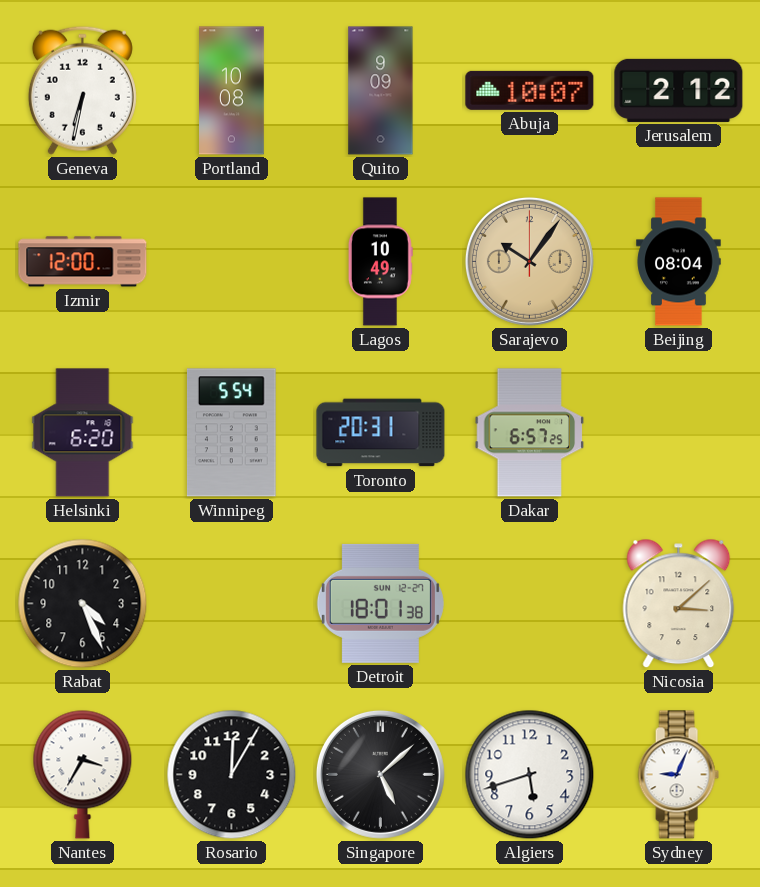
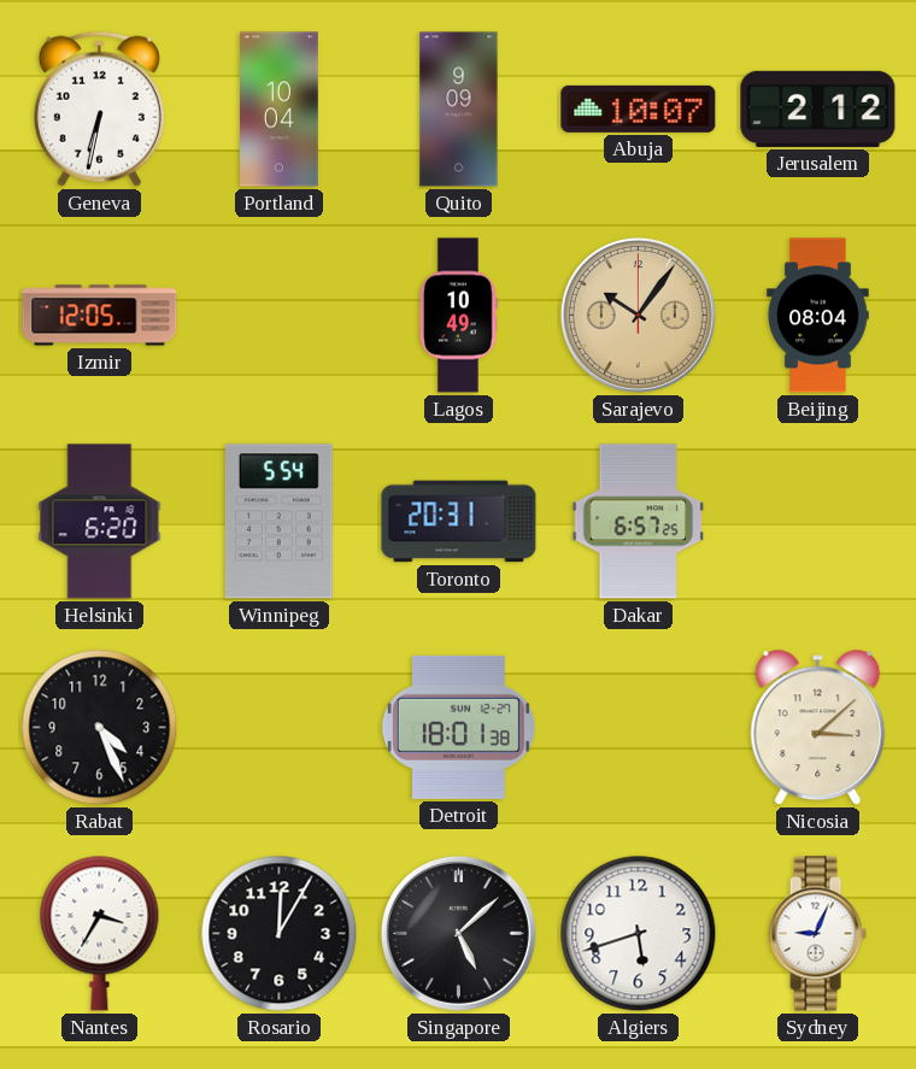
Portland: 10:08 -> 10:04
Izmir: 12:00 -> 12:05
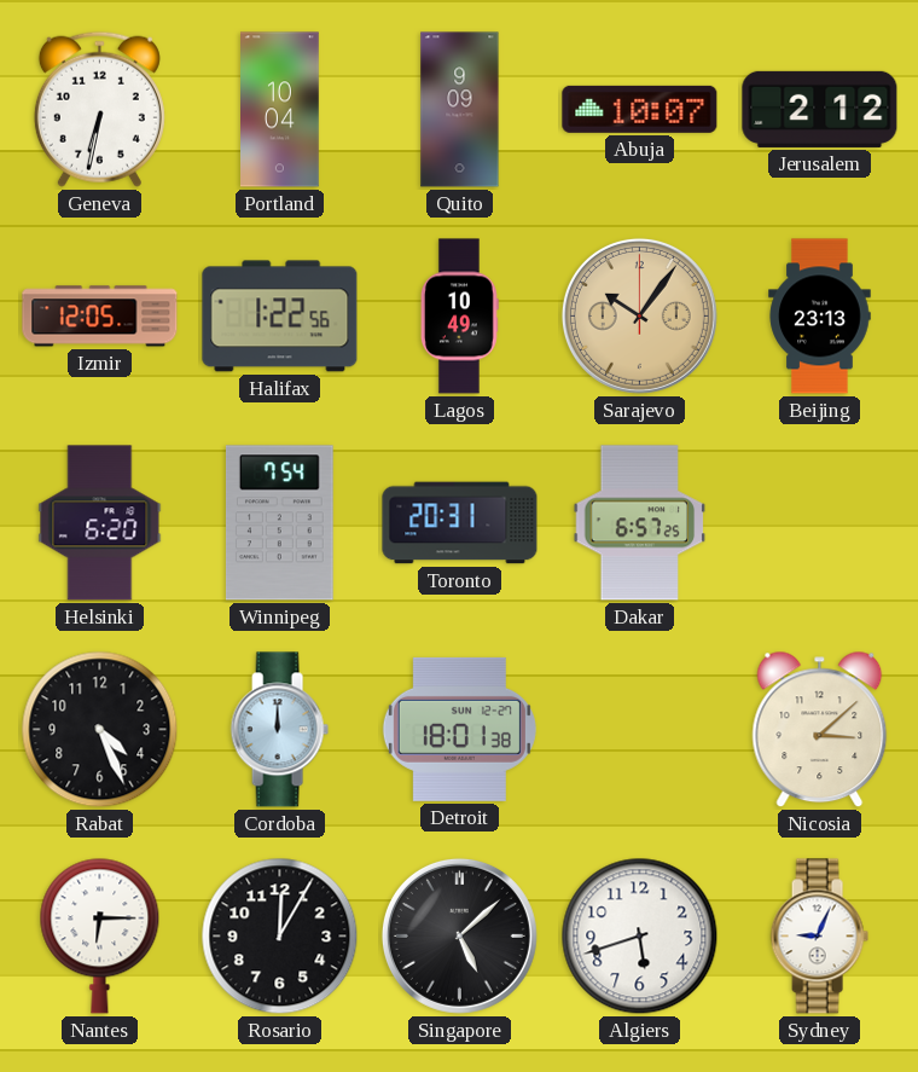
Halifax: none -> 1:22
Beijing: 08:04 -> 23:13
Winnipeg: 5:54 -> 7:54
Cordoba: none -> 12:00
Nantes: 3:35 -> 6:15
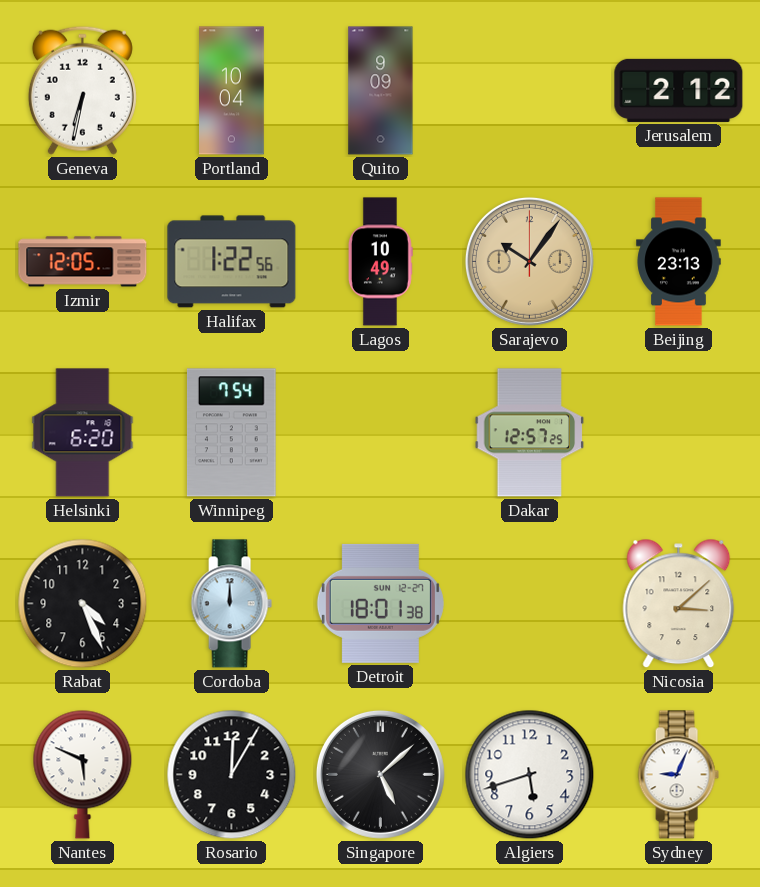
Abuja: 10:07 -> none
Toronto: 20:31 -> none
Dakar: 6:57 -> 12:57
Nantes: 6:15 -> 5:49
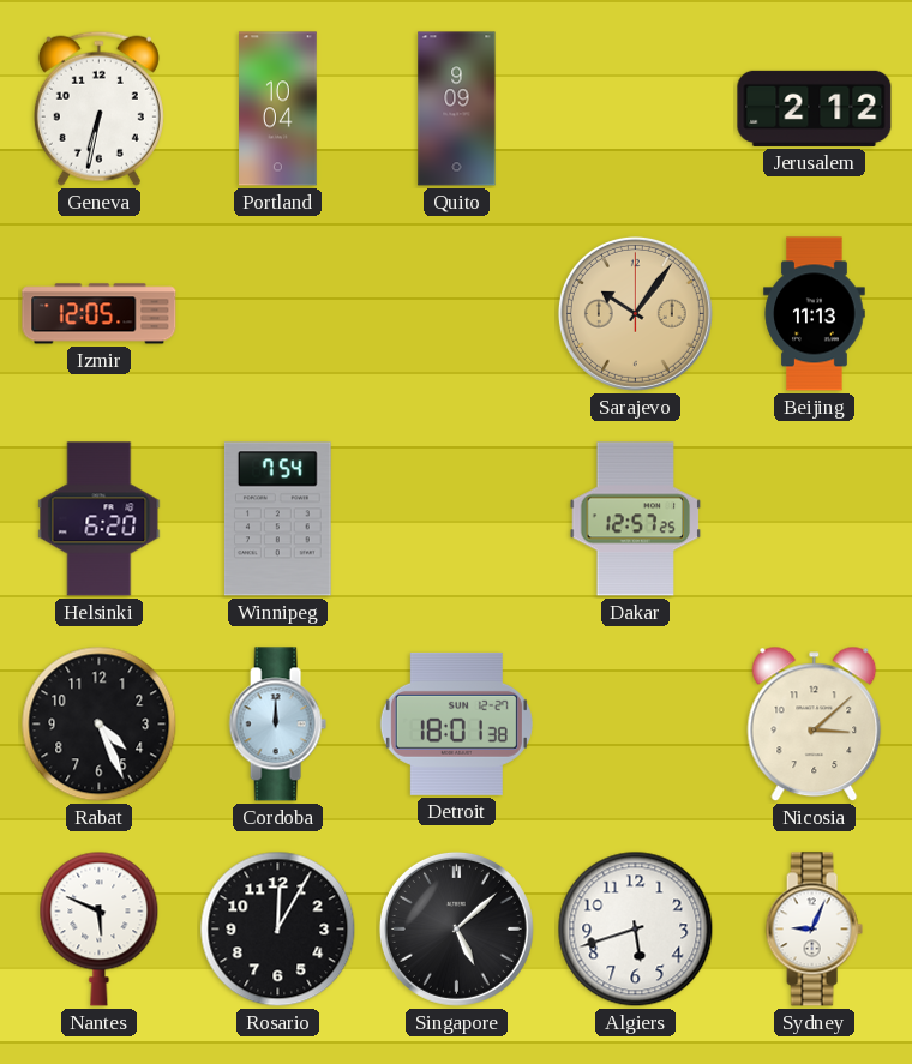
Halifax: 1:22 -> none
Lagos: 10:49 -> none
Beijing: 23:13 -> 11:13
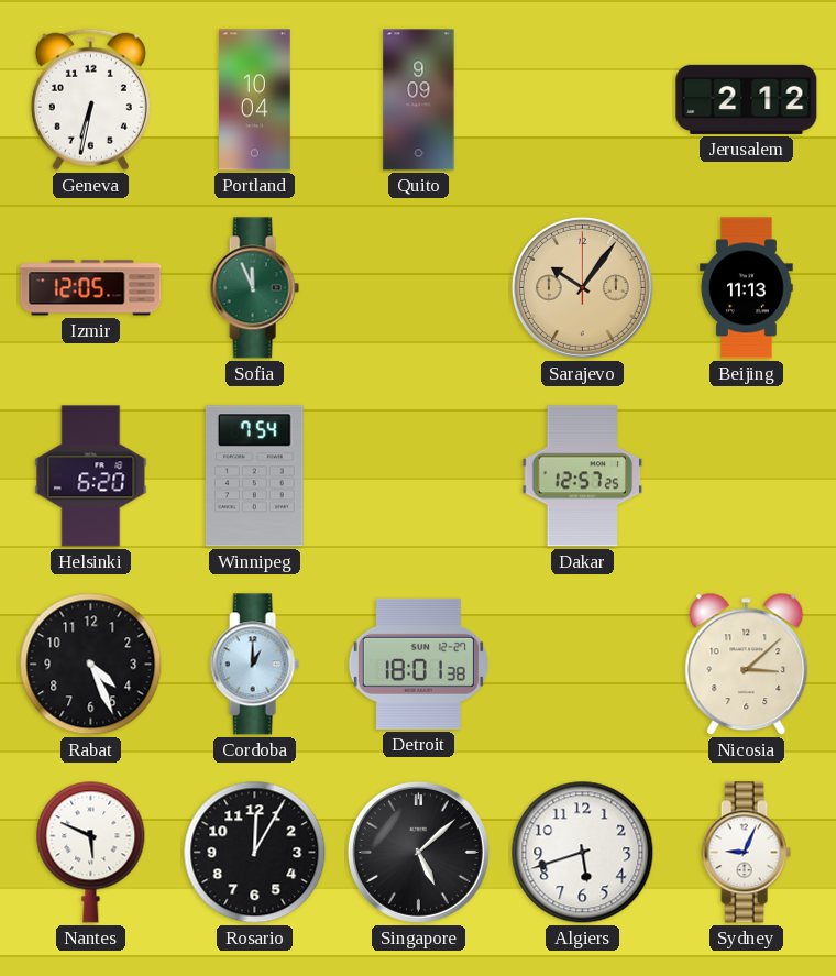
Sofia: none -> 11:56
Cordoba: 12:00 -> 1:00
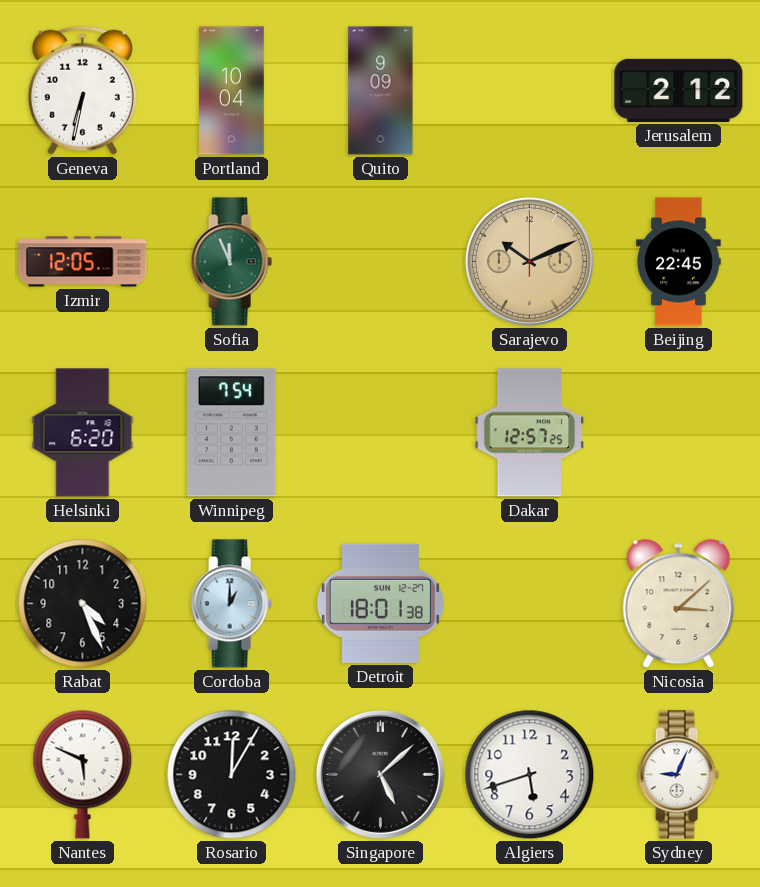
Sarajevo: 10:06 -> 10:11
Beijing: 11:13 -> 22:45
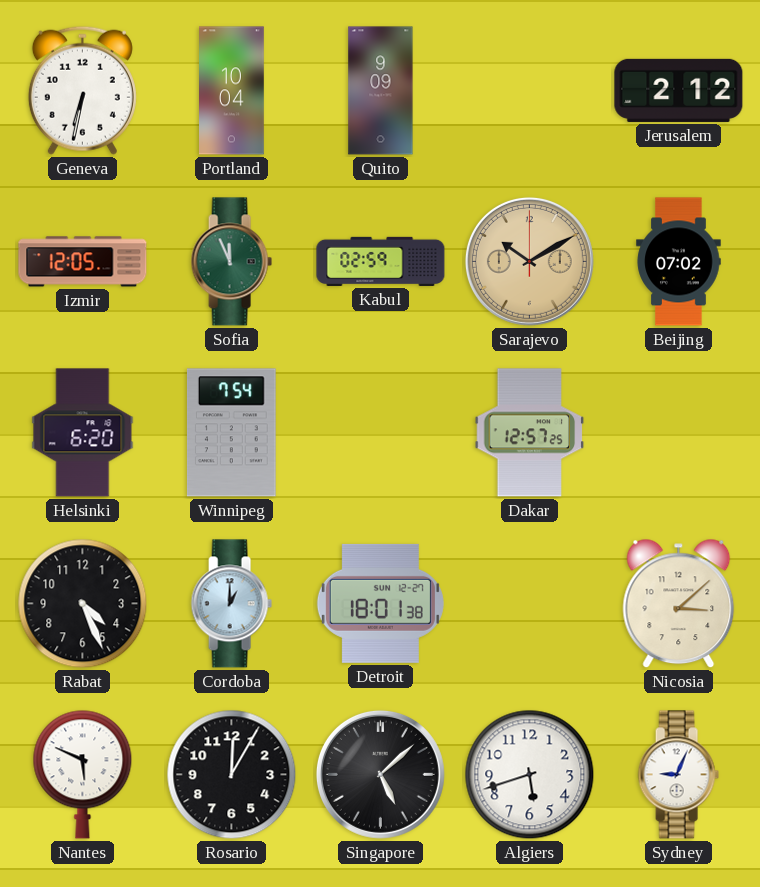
Kabul: none -> 02:59
Sarajevo: 10:11 -> 10:10
Beijing: 22:45 -> 07:02
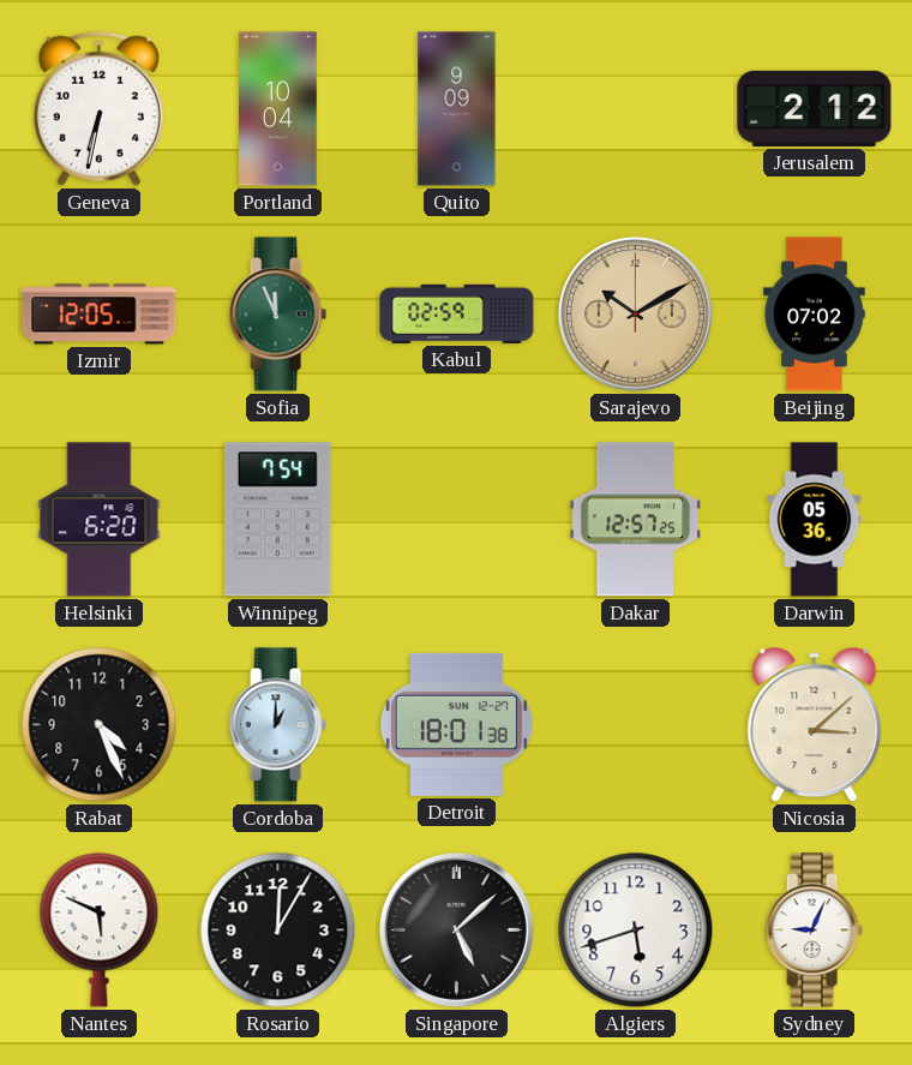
Darwin: none -> 05:36
